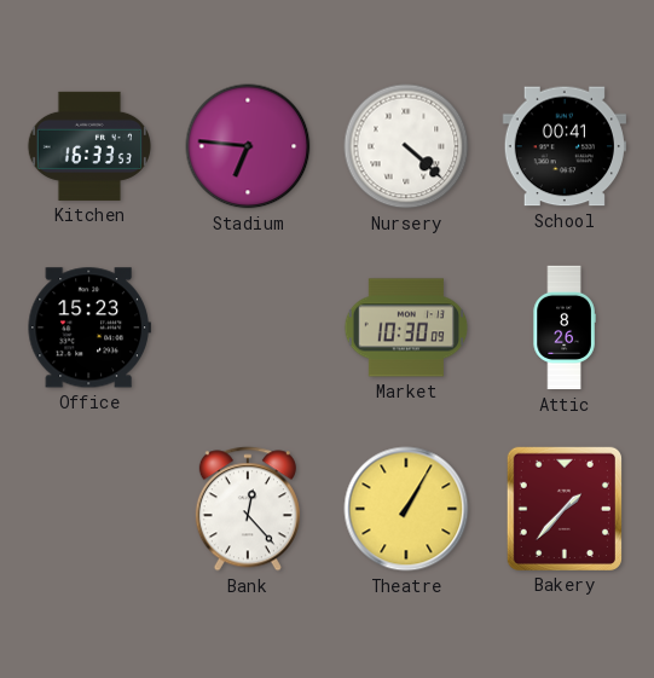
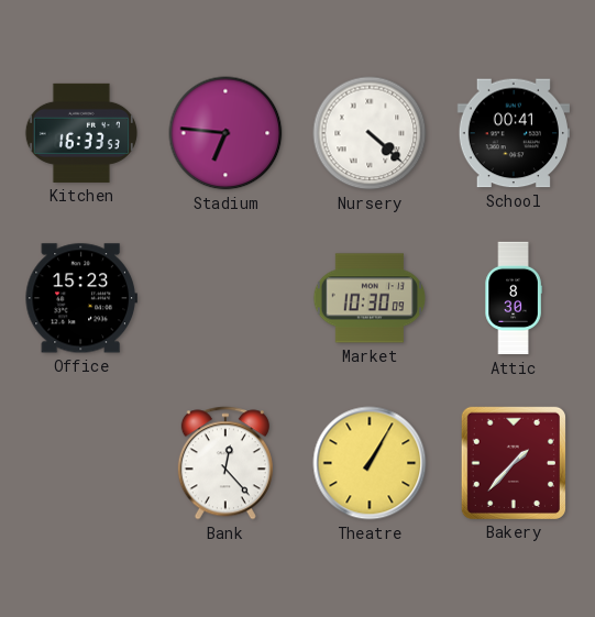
Attic: 8:26 -> 8:30
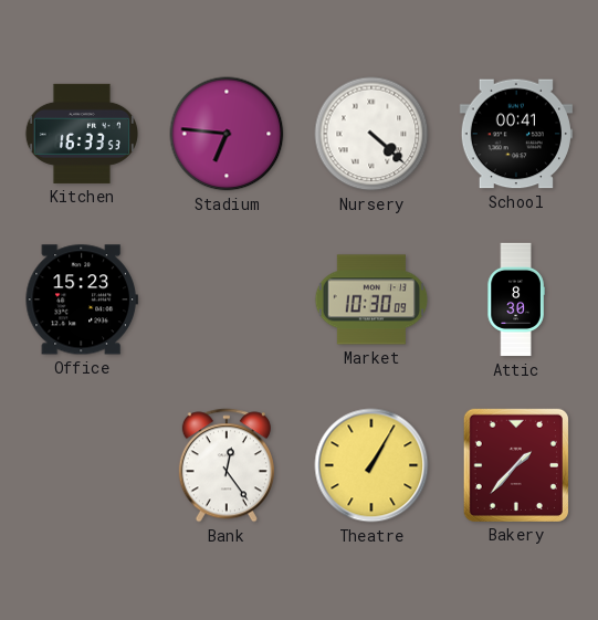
Bank: 12:23 -> 12:24
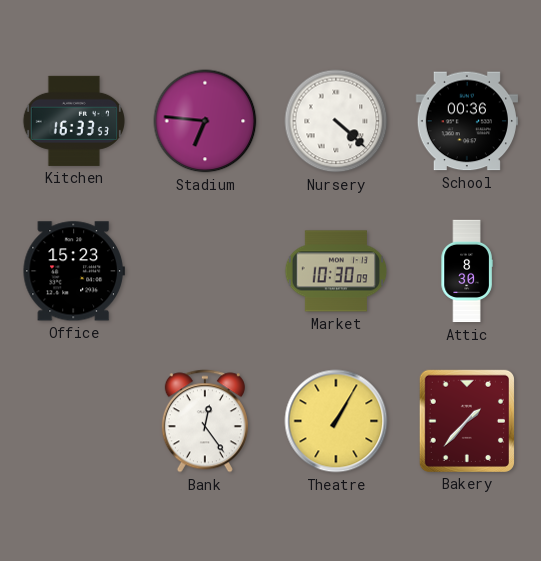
School: 00:41 -> 00:36
